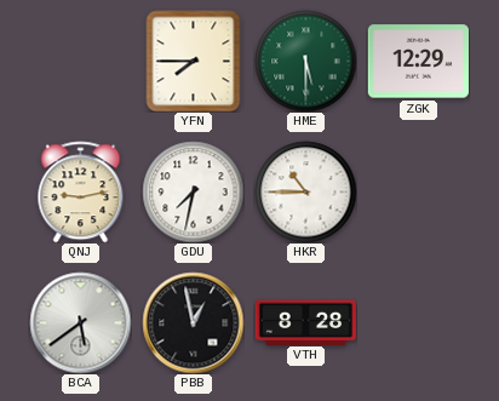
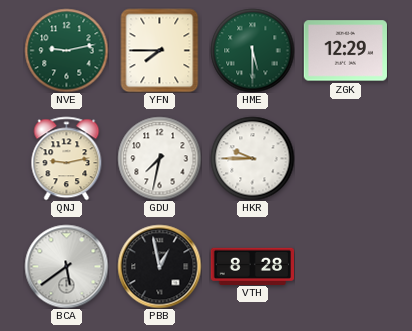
NVE: none -> 9:13
HKR: 10:45 -> 9:45
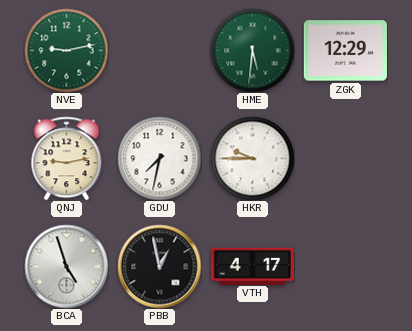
YFN: 7:45 -> none
HME: 5:30 -> 5:31
BCA: 5:39 -> 4:57
VTH: 8:28 -> 4:17
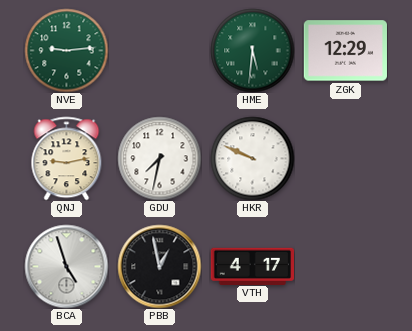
NVE: 9:13 -> 9:14
HKR: 9:45 -> 9:49
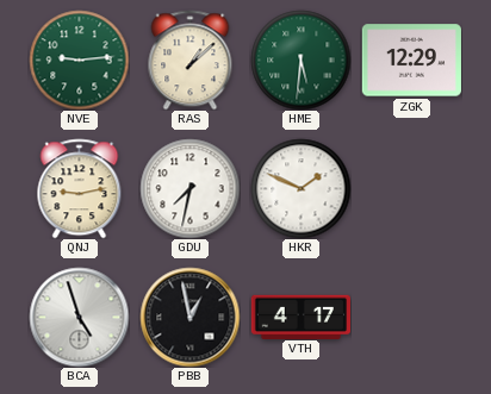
RAS: none -> 1:08
HKR: 9:49 -> 1:49
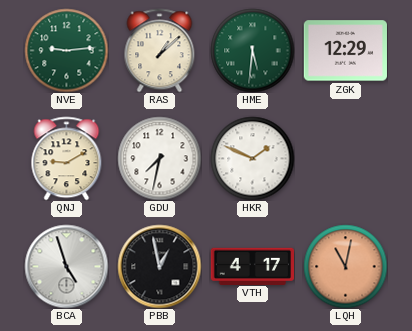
QNJ: 9:13 -> 9:10
LQH: none -> 11:02
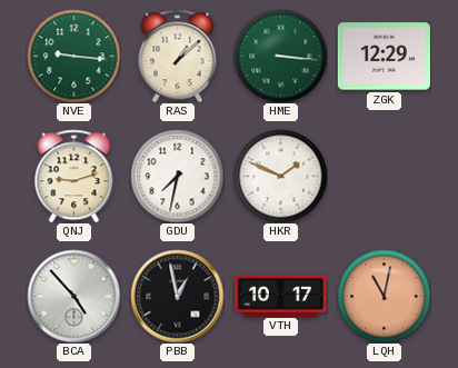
NVE: 9:14 -> 9:16
HME: 5:31 -> 3:16
QNJ: 9:10 -> 9:12
BCA: 4:57 -> 4:53
VTH: 4:17 -> 10:17
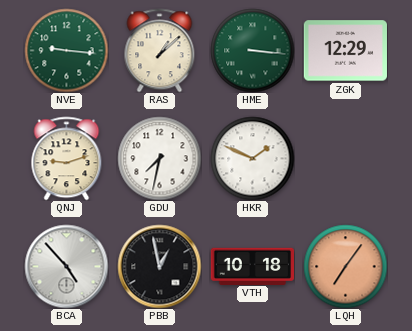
VTH: 10:17 -> 10:18
LQH: 11:02 -> 7:06
